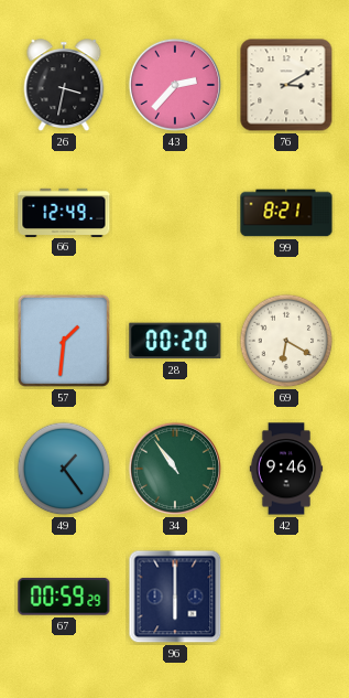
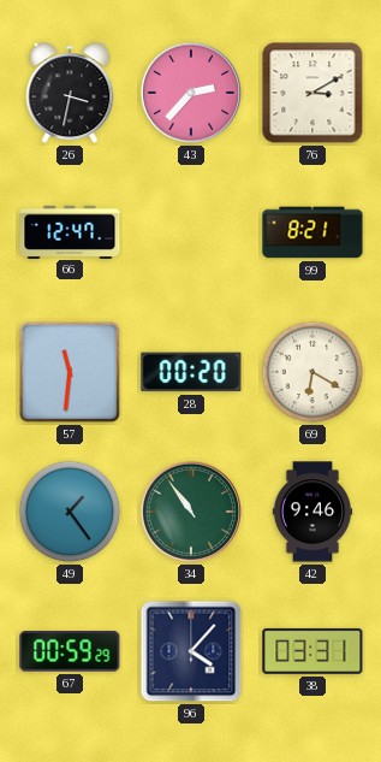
66: 12:49 -> 12:47
57: 1:31 -> 11:31
96: 6:00 -> 4:07
38: none -> 03:31
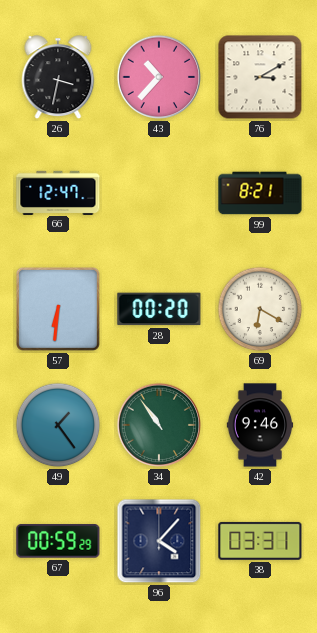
43: 2:37 -> 10:37
57: 11:31 -> 6:31
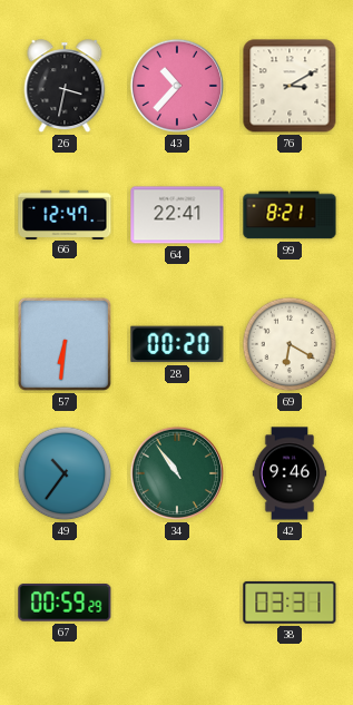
64: none -> 22:41
49: 1:24 -> 10:36
96: 4:07 -> none
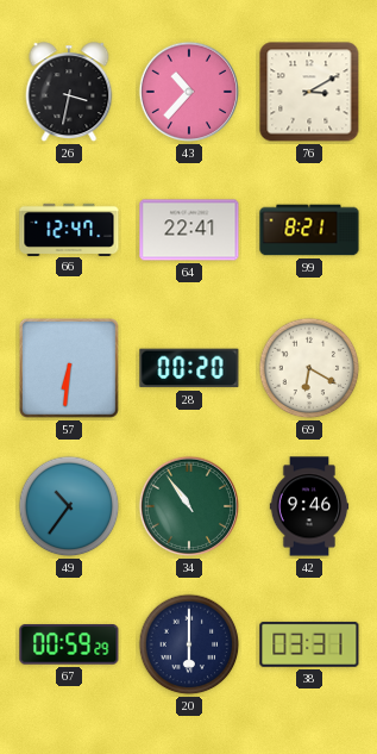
20: none -> 6:00
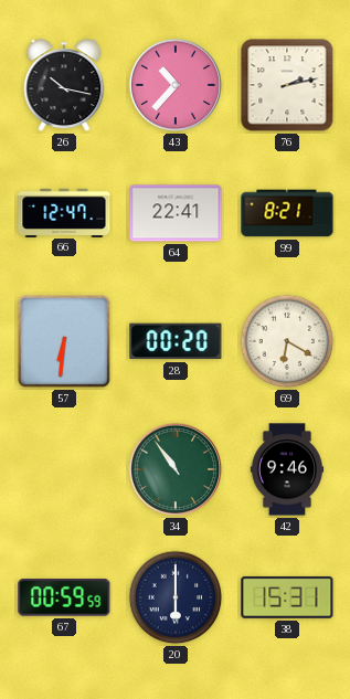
26: 3:32 -> 10:17
76: 3:10 -> 2:13
49: 10:36 -> none
67: 00:59:29 -> 00:59:59
38: 03:31 -> 15:31
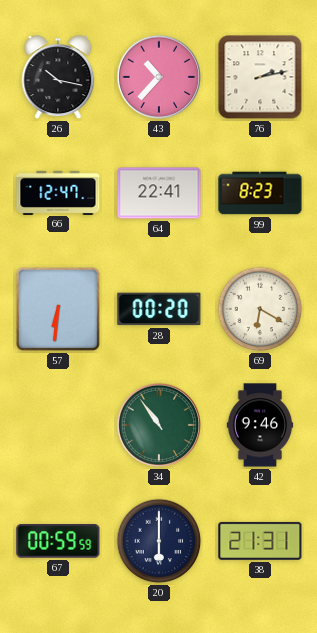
99: 8:21 -> 8:23
38: 15:31 -> 21:31
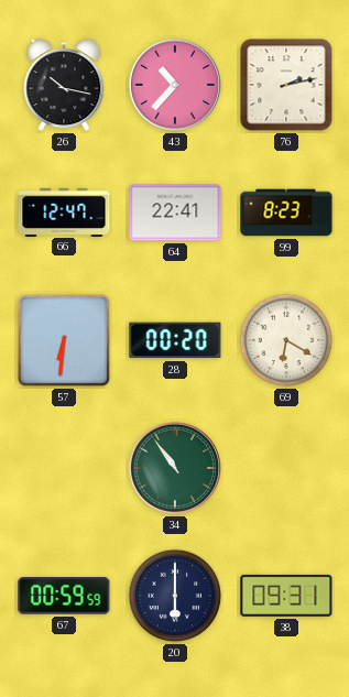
42: 9:46 -> none
38: 21:31 -> 09:31
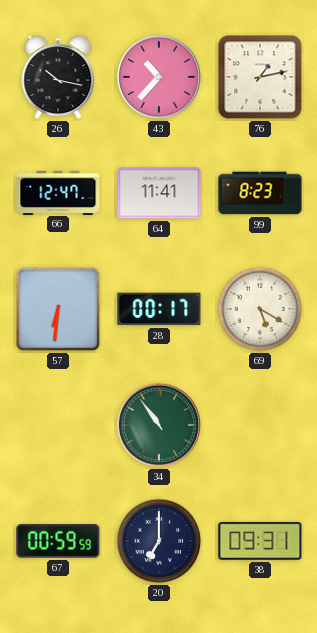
76: 2:13 -> 1:13
64: 22:41 -> 11:41
28: 00:20 -> 00:17
69: 6:20 -> 5:20
20: 6:00 -> 7:00
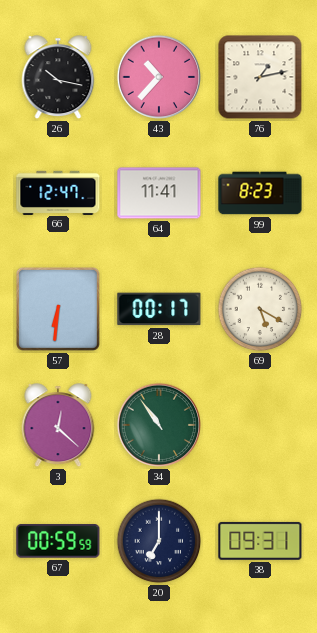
3: none -> 12:22
